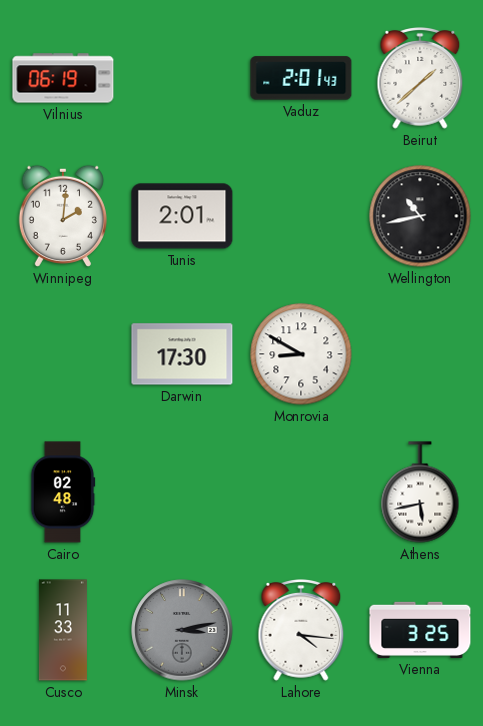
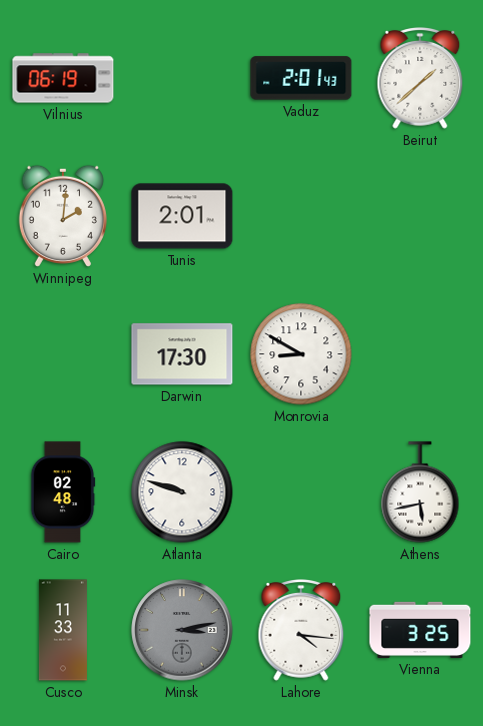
Wellington: 10:43 -> none
Atlanta: none -> 9:48
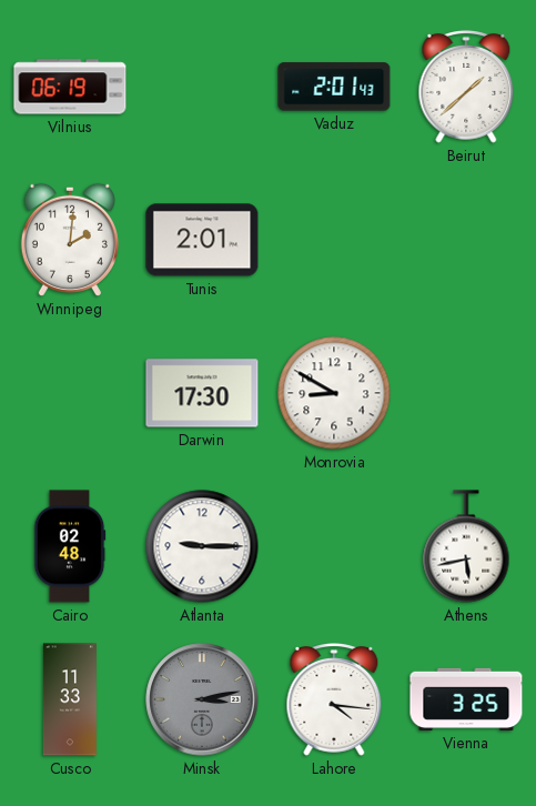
Atlanta: 9:48 -> 9:15
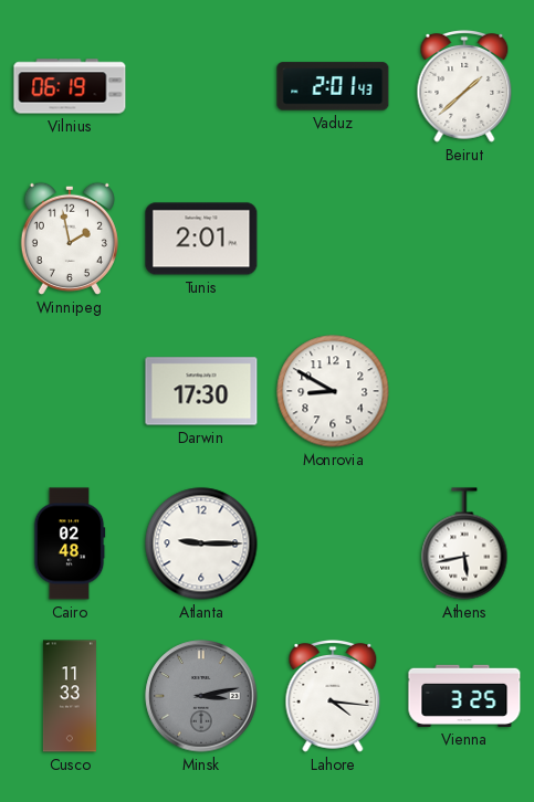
Winnipeg: 2:01 -> 1:58
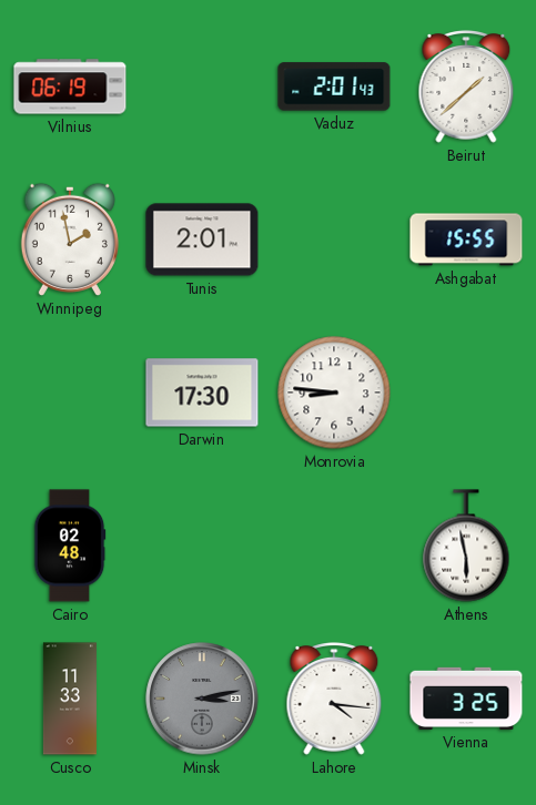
Ashgabat: none -> 15:55
Monrovia: 8:50 -> 8:46
Atlanta: 9:15 -> none
Athens: 5:43 -> 5:58
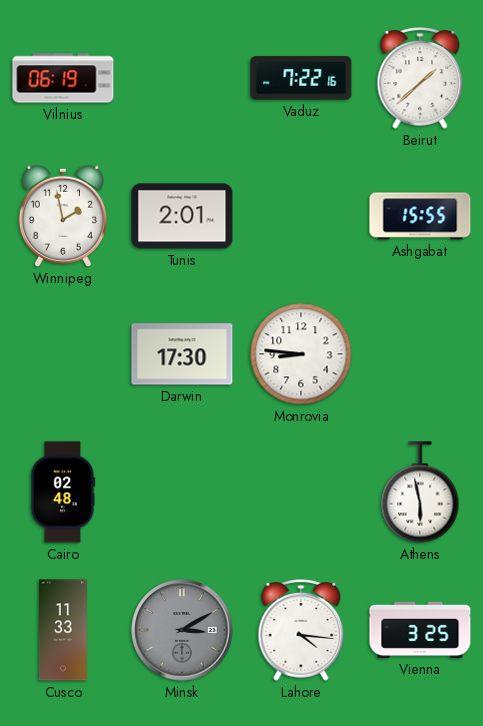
Vaduz: 2:01 -> 7:22
Minsk: 3:13 -> 3:10
